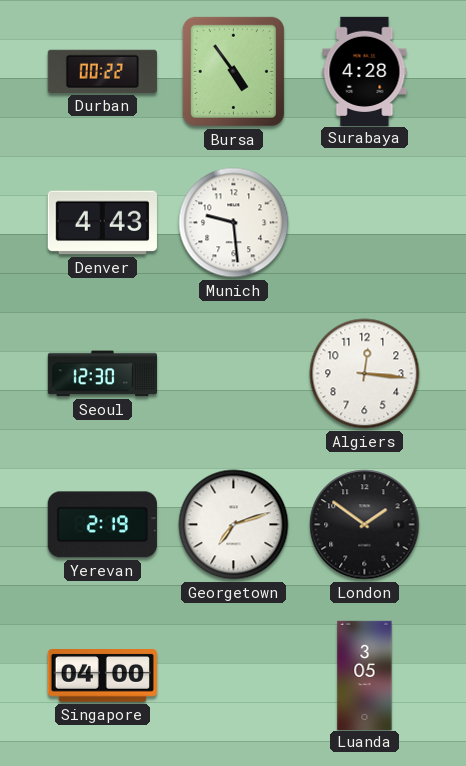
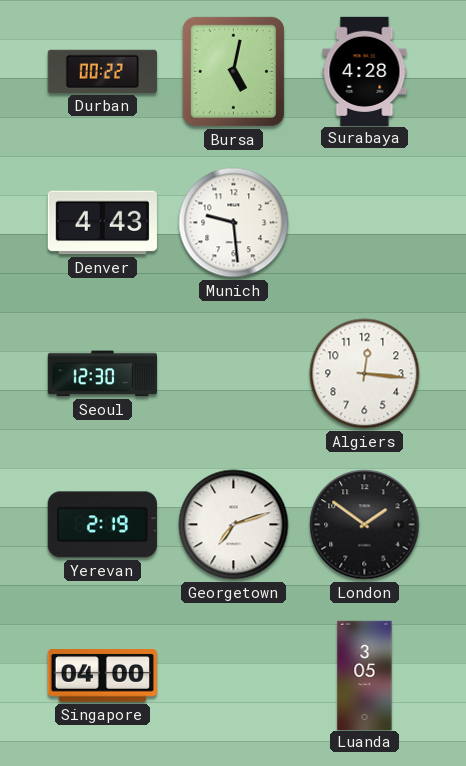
Bursa: 4:54 -> 5:02
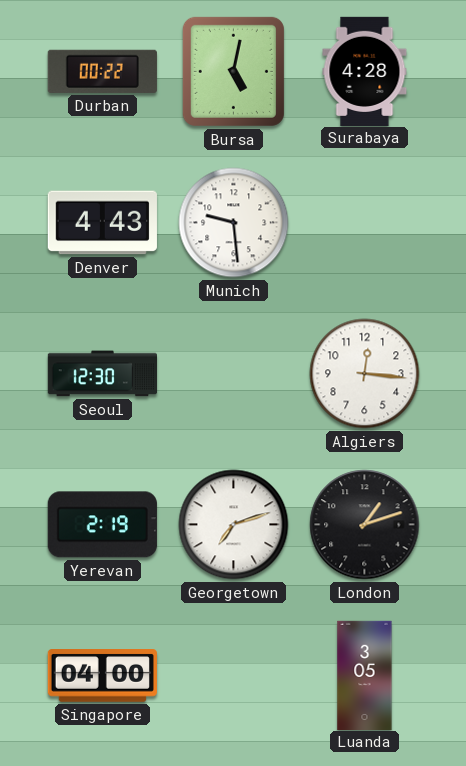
London: 1:51 -> 1:12
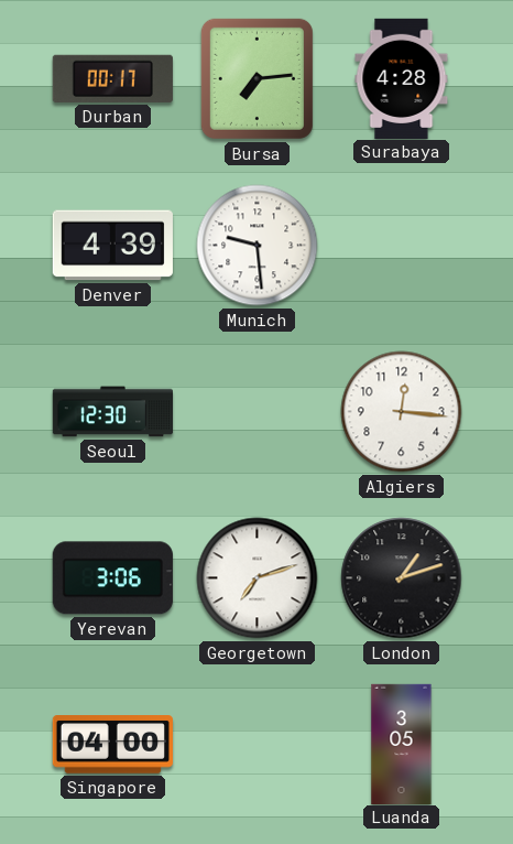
Durban: 00:22 -> 00:17
Bursa: 5:02 -> 7:14
Denver: 4:43 -> 4:39
Yerevan: 2:19 -> 3:06
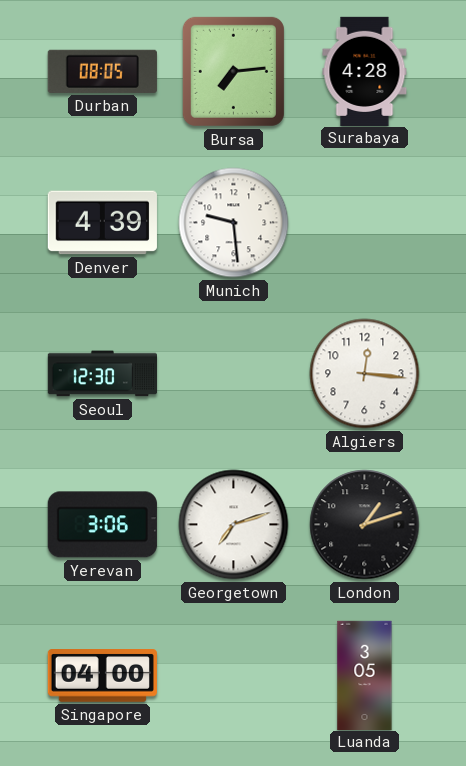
Durban: 00:17 -> 08:05
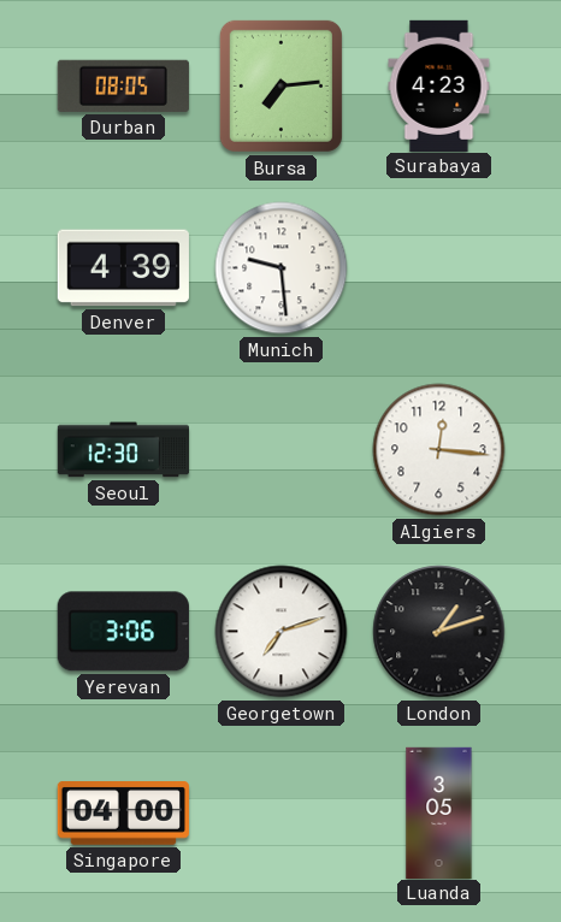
Surabaya: 4:28 -> 4:23
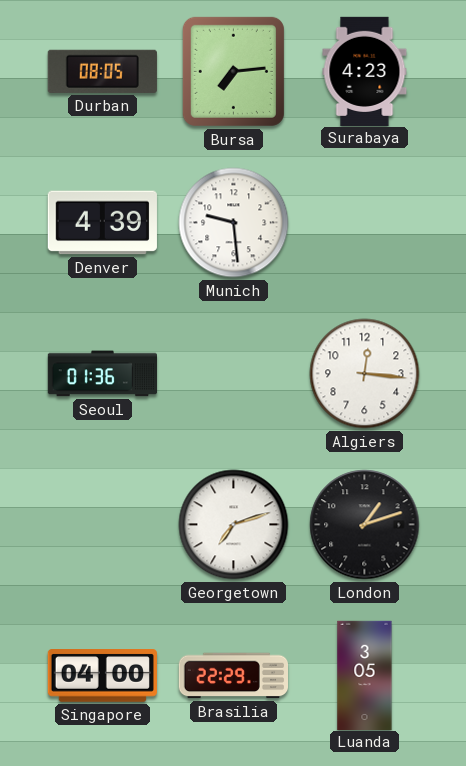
Seoul: 12:30 -> 01:36
Yerevan: 3:06 -> none
Brasilia: none -> 22:29
